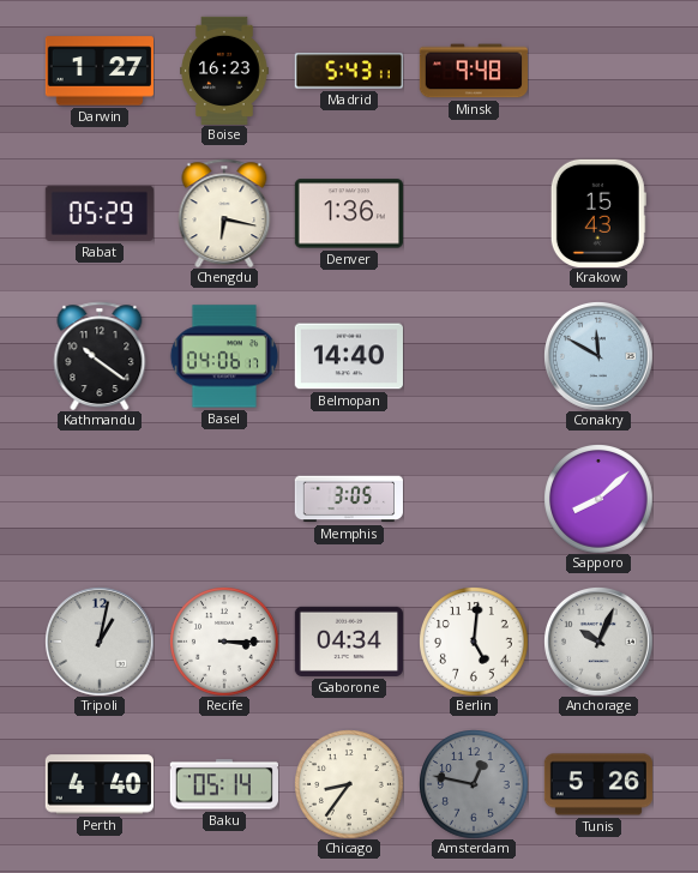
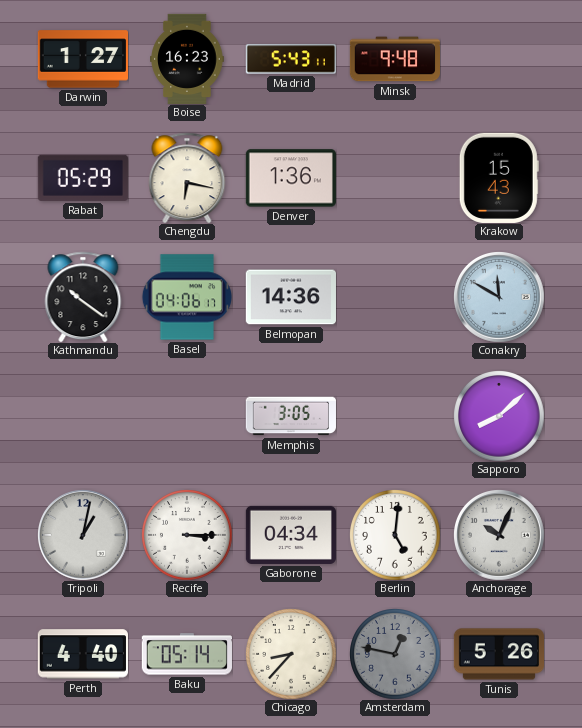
Belmopan: 14:40 -> 14:36
Chicago: 8:36 -> 8:37
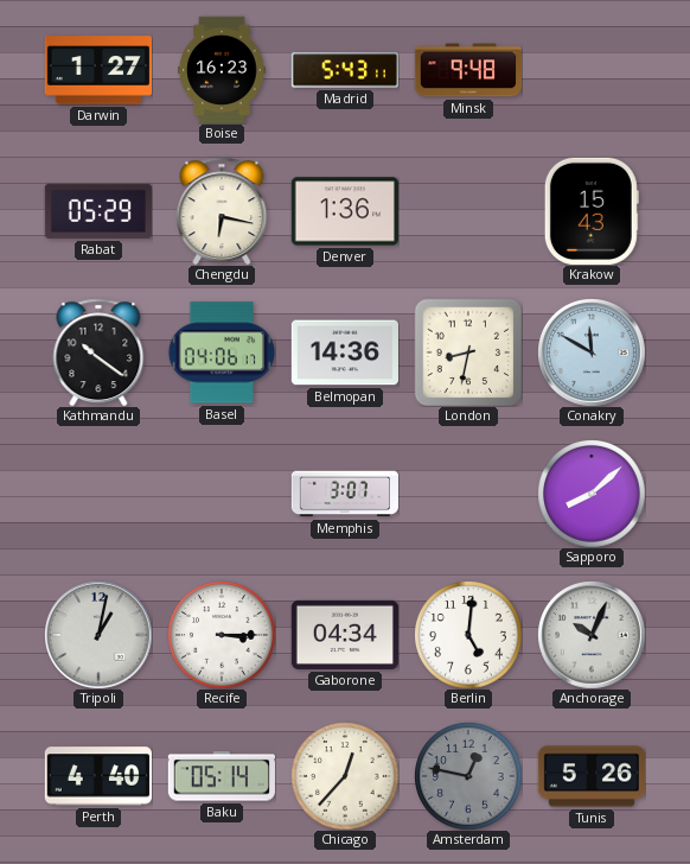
London: none -> 8:32
Memphis: 3:05 -> 3:07
Chicago: 8:37 -> 12:37
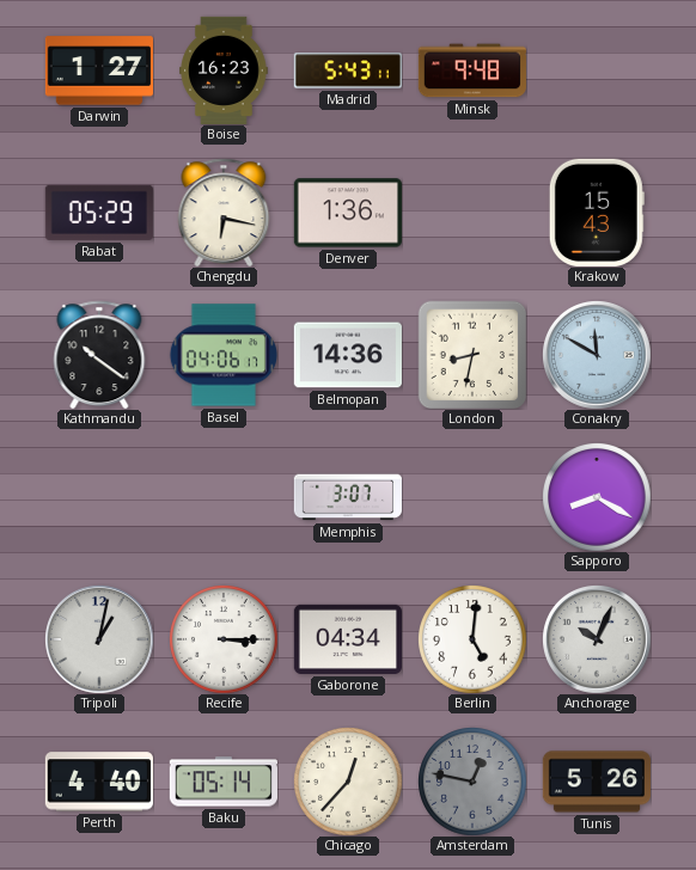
Sapporo: 8:08 -> 8:20
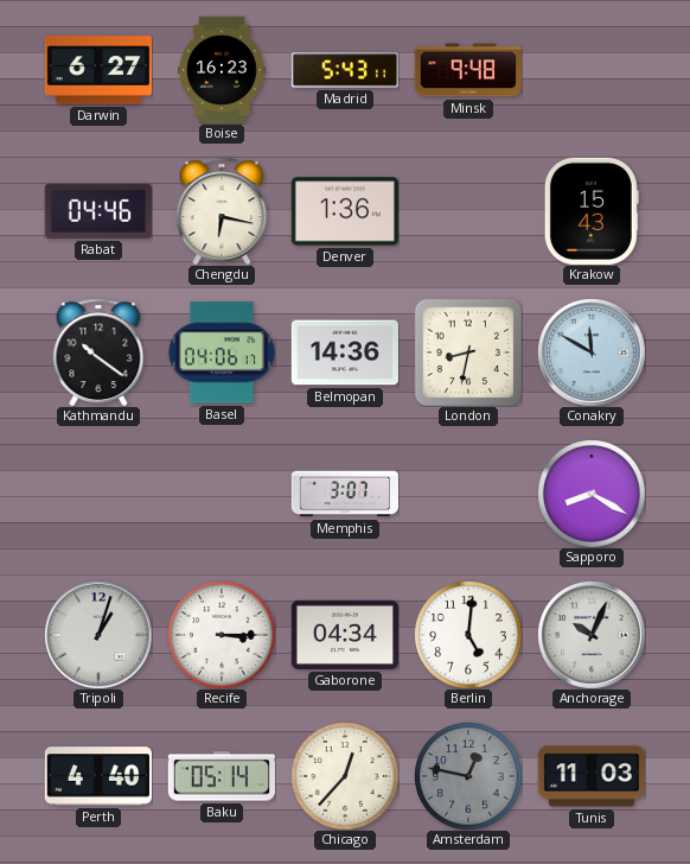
Darwin: 1:27 -> 6:27
Rabat: 05:29 -> 04:46
Tripoli: 1:02 -> 1:03
Tunis: 5:26 -> 11:03
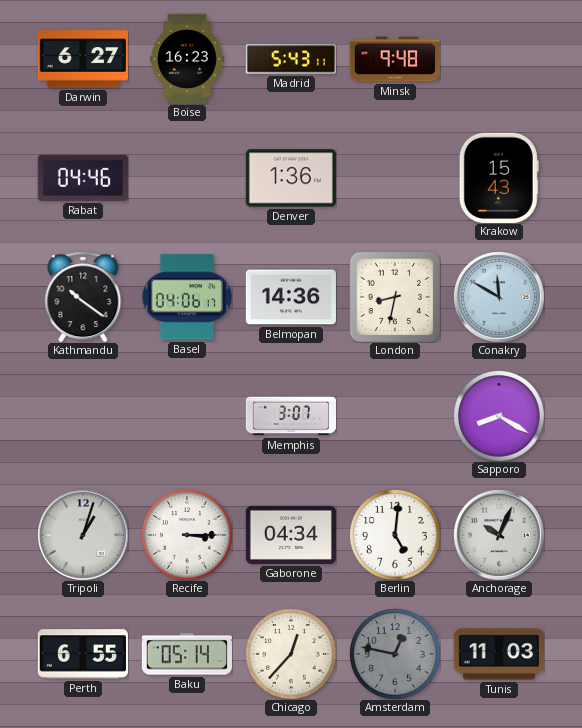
Chengdu: 6:17 -> none
Perth: 4:40 -> 6:55
